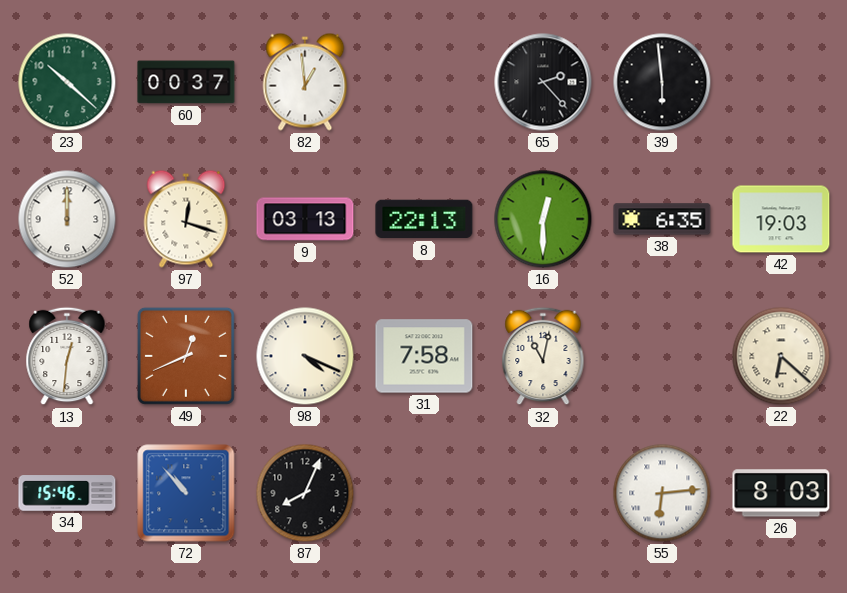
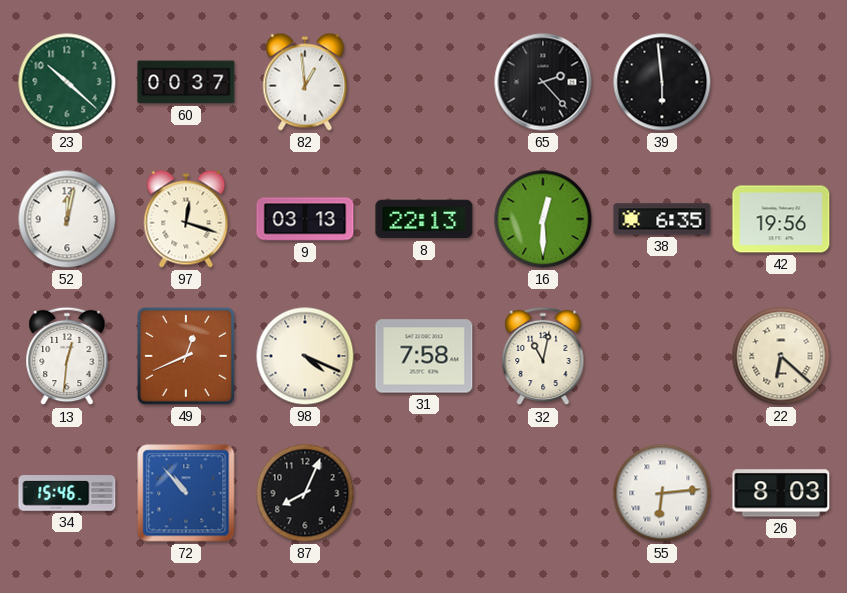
52: 12:00 -> 12:02
42: 19:03 -> 19:56
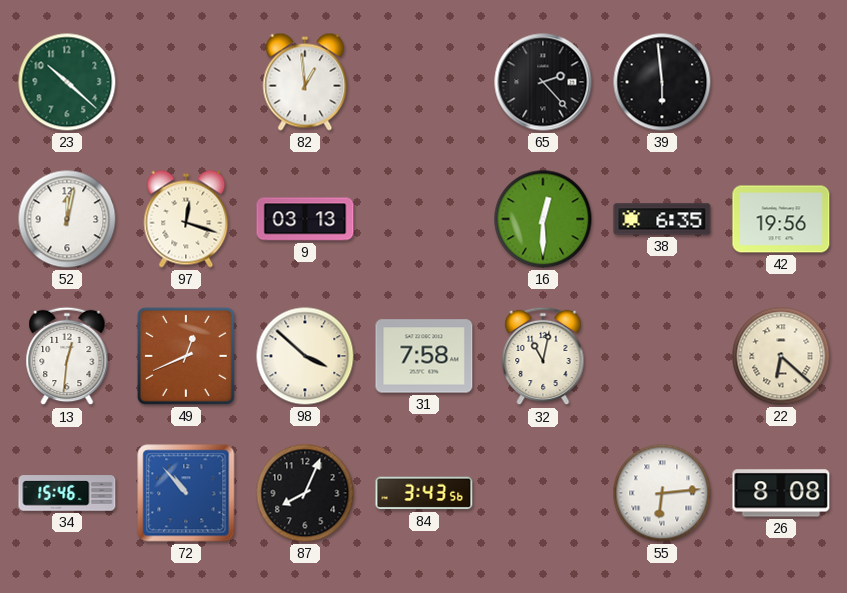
60: 00:37 -> none
8: 22:13 -> none
98: 4:19 -> 3:52
84: none -> 3:43
26: 8:03 -> 8:08
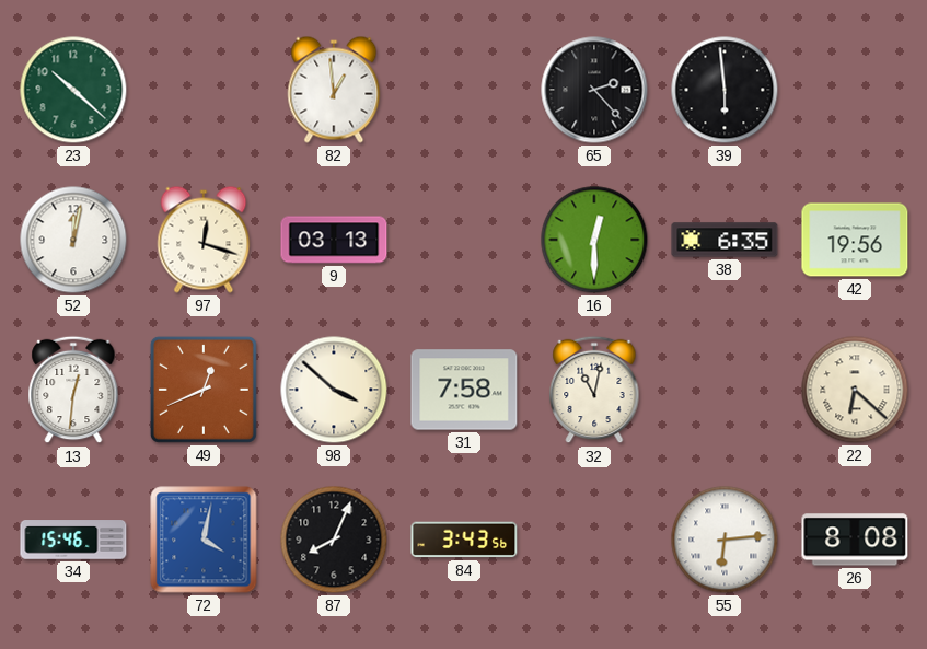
72: 10:53 -> 4:02
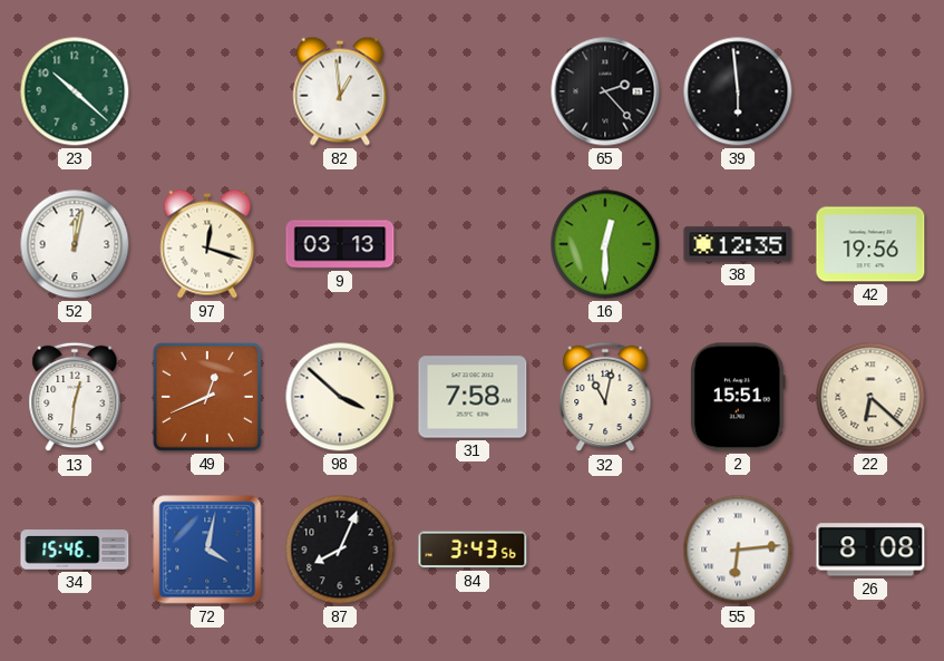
38: 6:35 -> 12:35
2: none -> 15:51
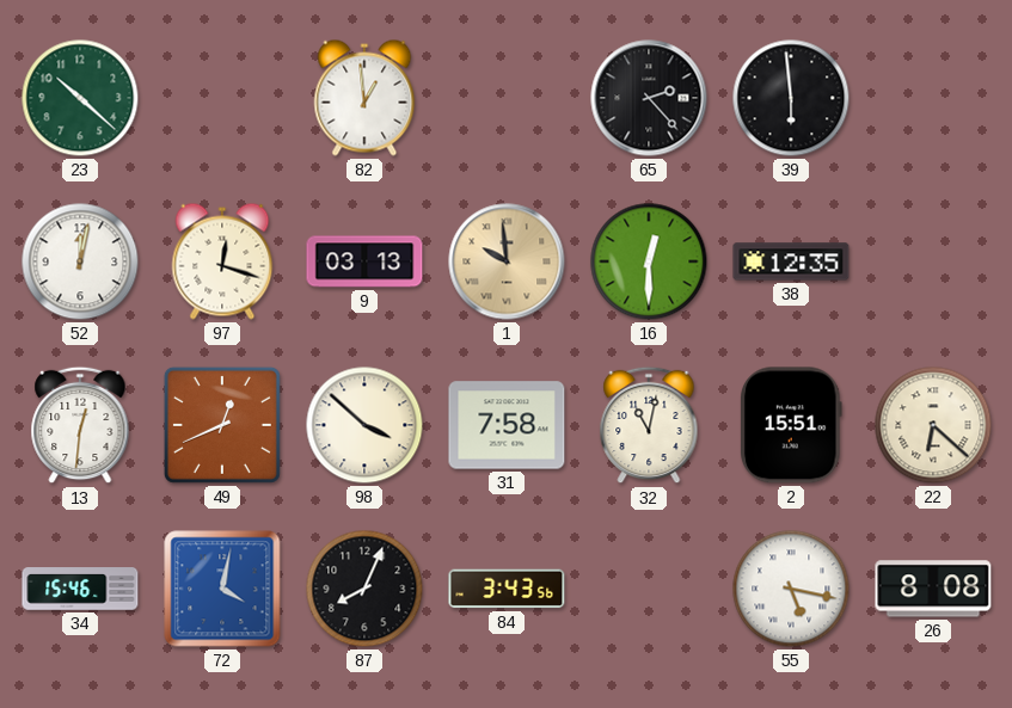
1: none -> 9:59
42: 19:56 -> none
55: 6:14 -> 5:17
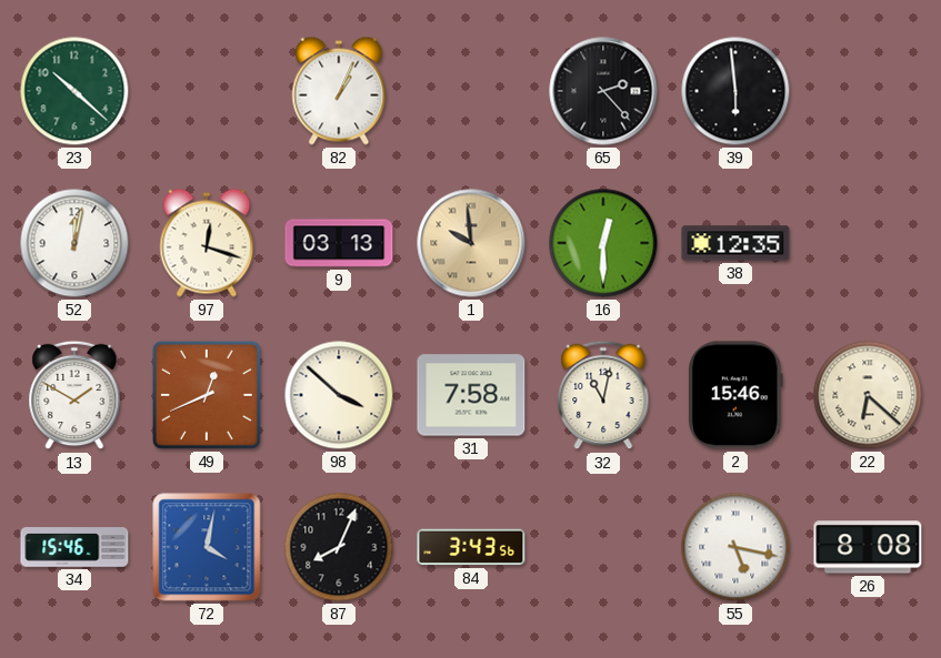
82: 12:59 -> 1:04
13: 12:31 -> 1:50
2: 15:51 -> 15:46
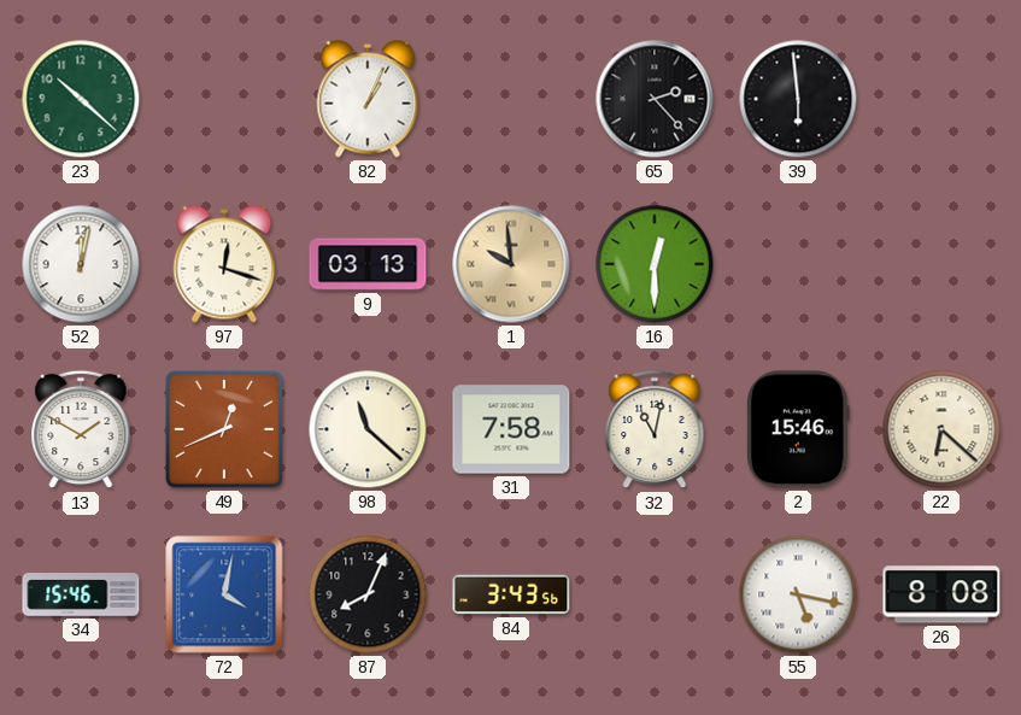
38: 12:35 -> none
98: 3:52 -> 11:22
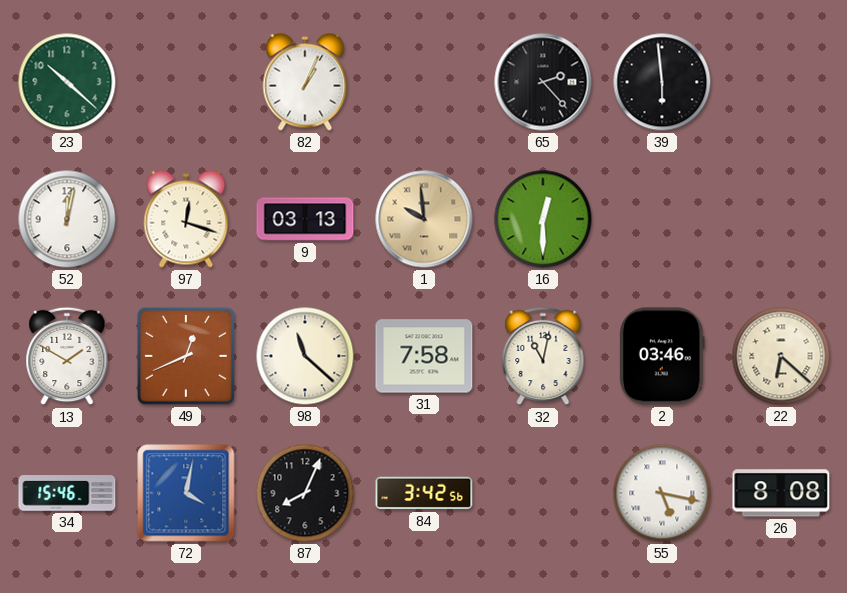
2: 15:46 -> 03:46
84: 3:43 -> 3:42
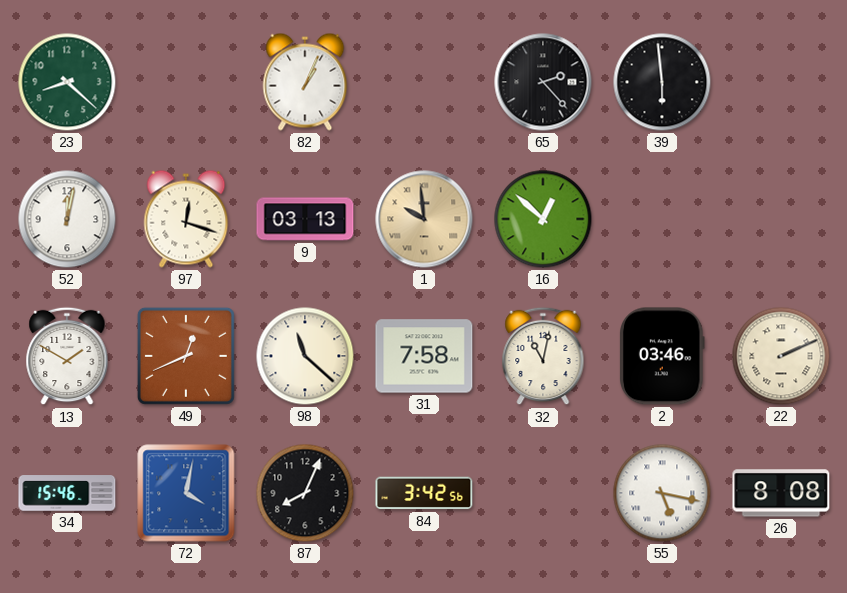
23: 10:22 -> 8:22
16: 12:30 -> 12:52
22: 6:22 -> 2:11
